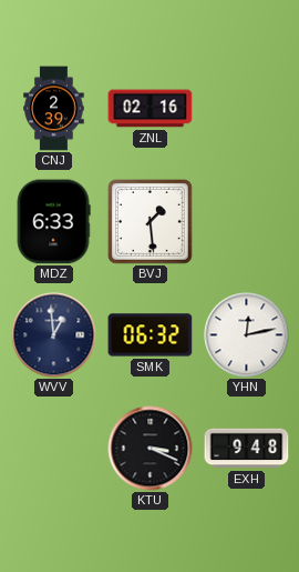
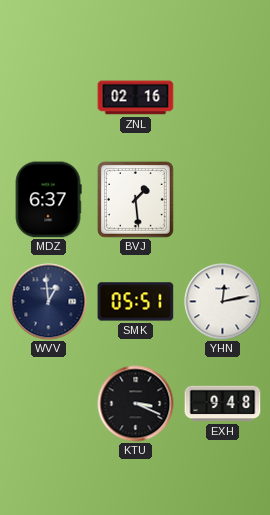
CNJ: 2:39 -> none
MDZ: 6:33 -> 6:37
SMK: 06:32 -> 05:51
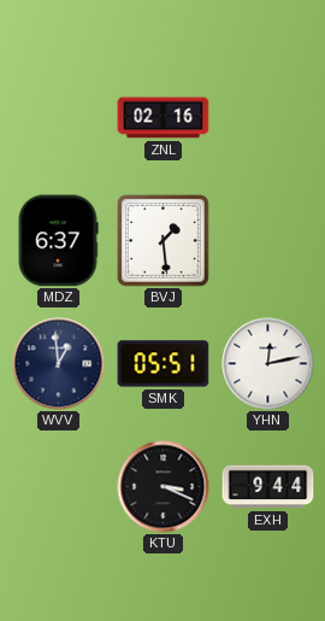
EXH: 9:48 -> 9:44
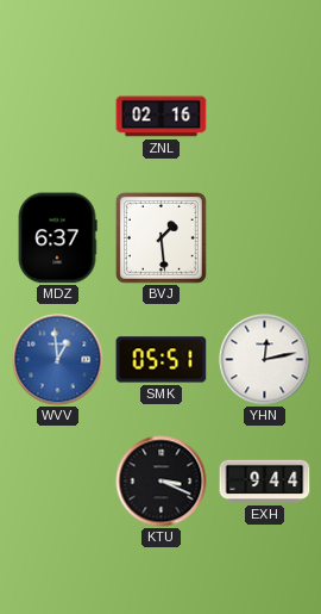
WVV dial: navy -> blue
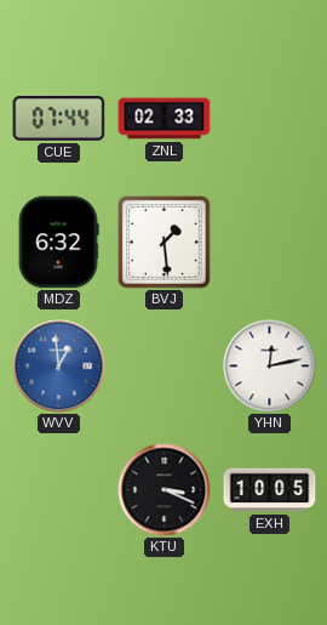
CUE: none -> 07:44
ZNL: 02:16 -> 02:33
MDZ: 6:37 -> 6:32
SMK: 05:51 -> none
EXH: 9:44 -> 10:05
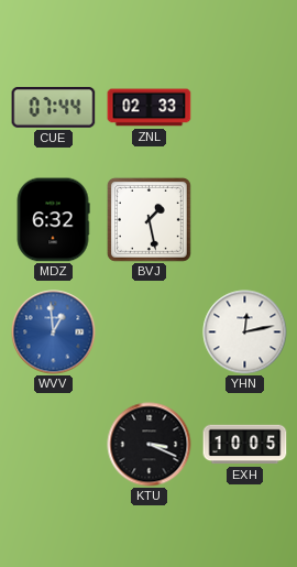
BVJ: 1:29 -> 1:28
